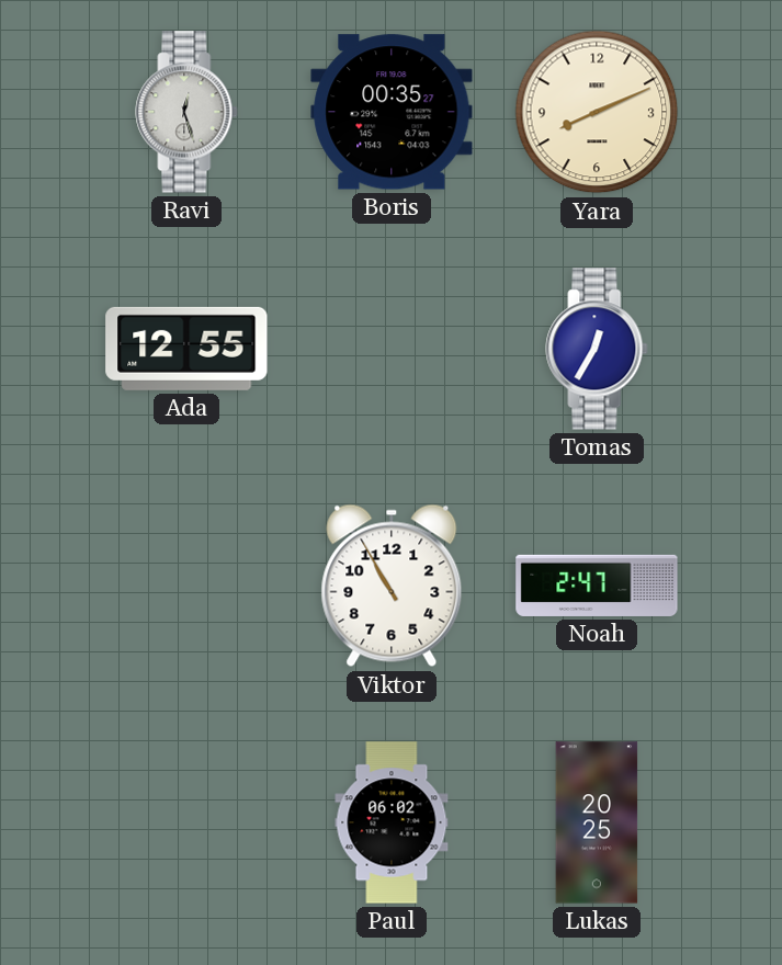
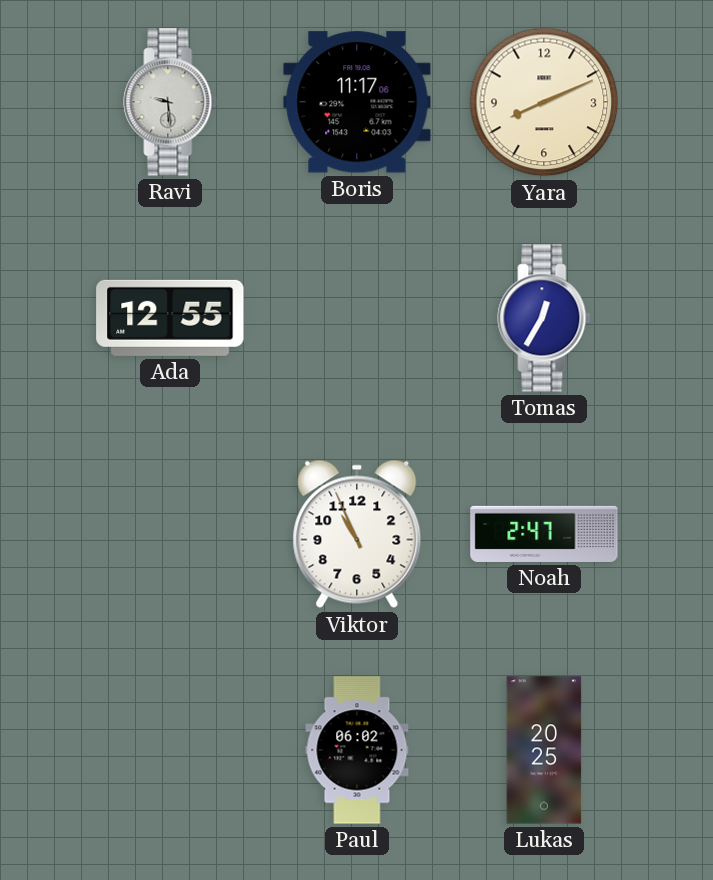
Ravi: 12:27 -> 9:29
Boris: 00:35 -> 11:17
Viktor: 10:55 -> 10:56
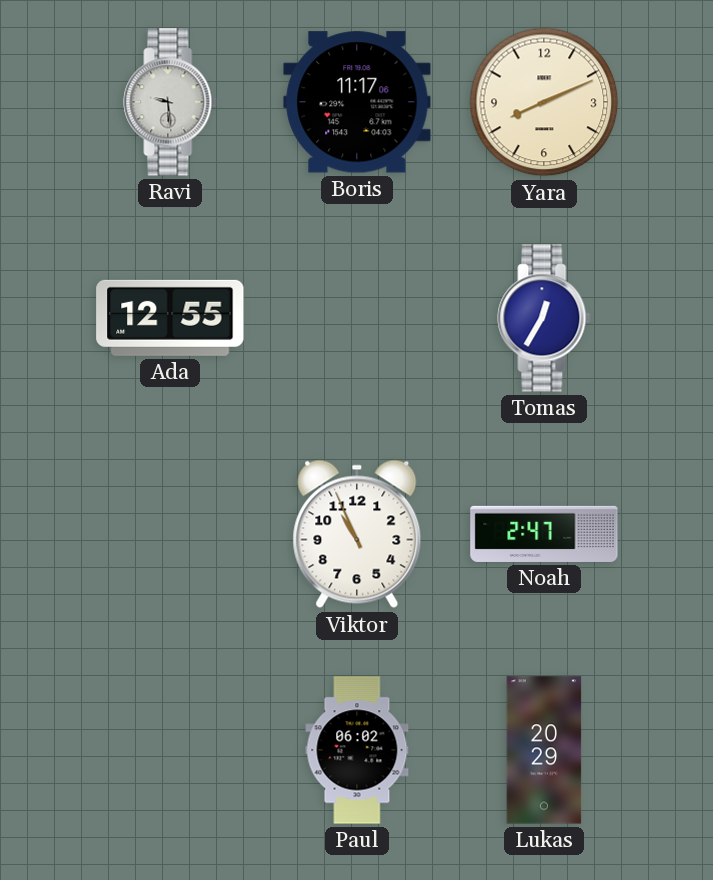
Lukas: 20:25 -> 20:29
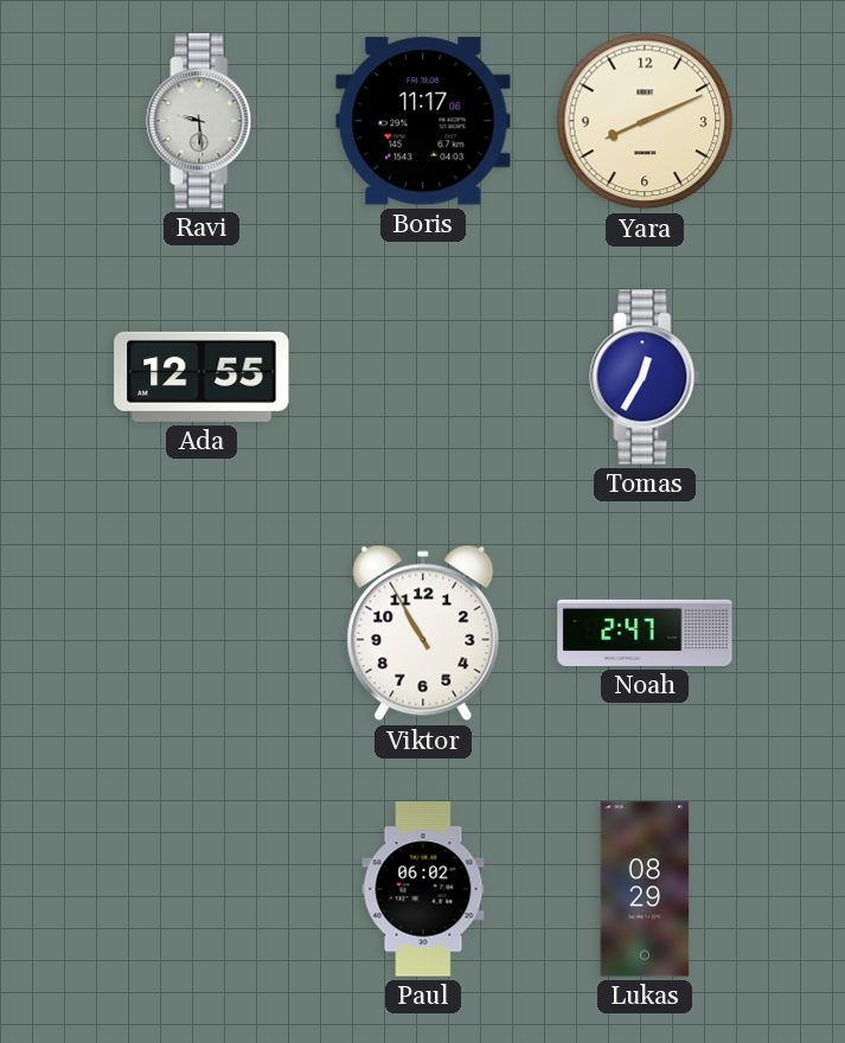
Viktor: 10:56 -> 10:55
Lukas: 20:29 -> 08:29
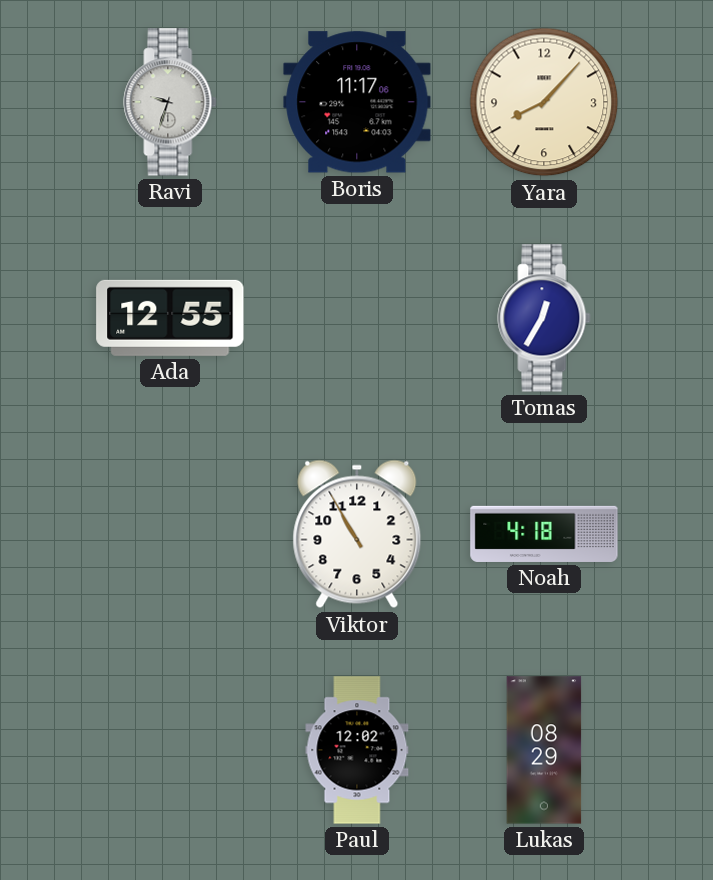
Ravi: 9:29 -> 9:33
Yara: 8:11 -> 8:07
Noah: 2:47 -> 4:18
Paul: 06:02 -> 12:02
